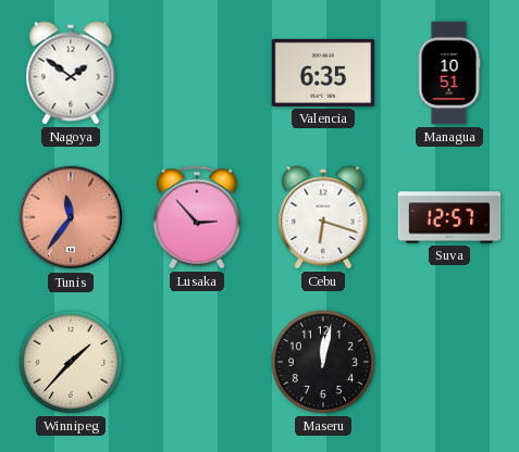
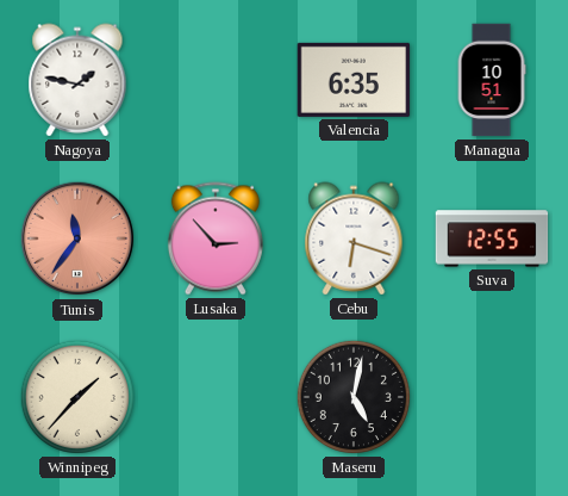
Nagoya: 1:51 -> 1:47
Suva: 12:57 -> 12:55
Maseru: 12:02 -> 5:02
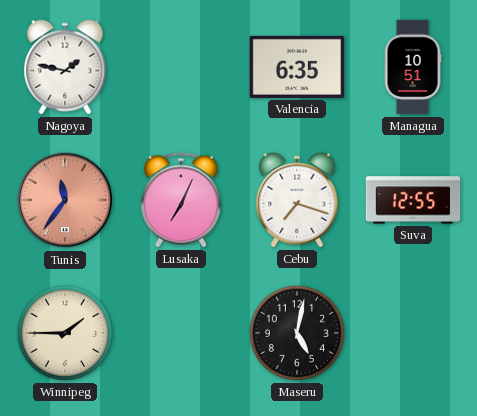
Lusaka: 2:53 -> 7:04
Cebu: 6:18 -> 7:18
Winnipeg: 1:37 -> 1:45
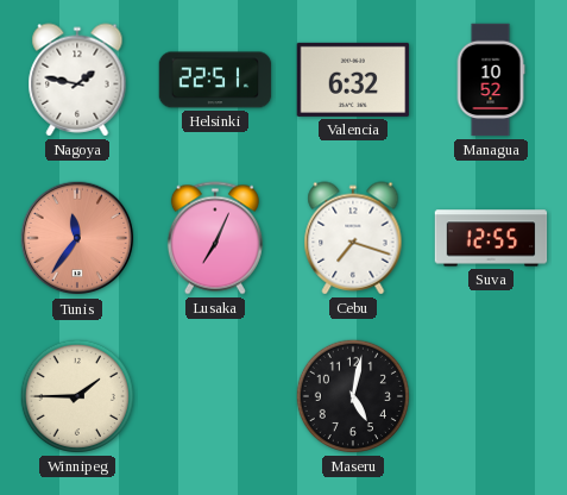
Helsinki: none -> 22:51
Valencia: 6:35 -> 6:32
Managua: 10:51 -> 10:52
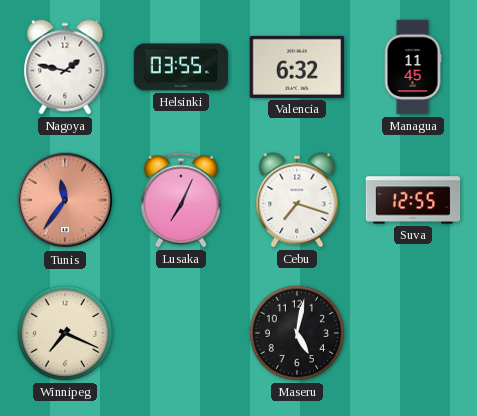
Helsinki: 22:51 -> 03:55
Managua: 10:52 -> 11:45
Winnipeg: 1:45 -> 7:19
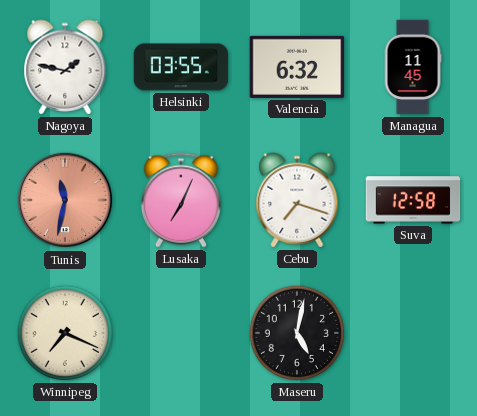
Tunis: 11:36 -> 11:32
Suva: 12:55 -> 12:58
